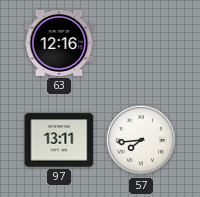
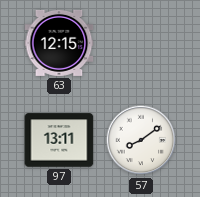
63: 12:16 -> 12:15
57: 7:44 -> 8:09
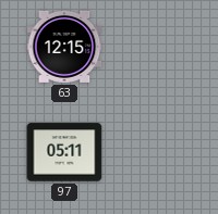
97: 13:11 -> 05:11
57: 8:09 -> none
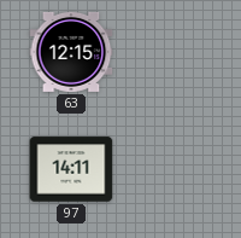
97: 05:11 -> 14:11
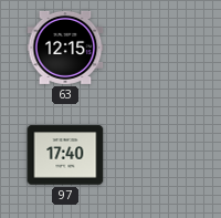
97: 14:11 -> 17:40
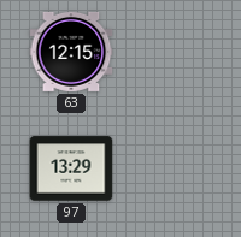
97: 17:40 -> 13:29
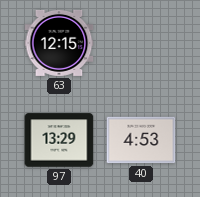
40: none -> 4:53
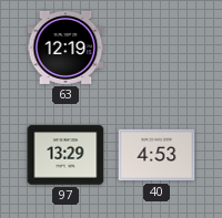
63: 12:15 -> 12:19
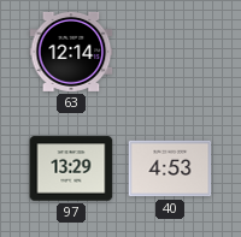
63: 12:19 -> 12:14
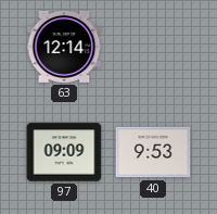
97: 13:29 -> 09:09
40: 4:53 -> 9:53
